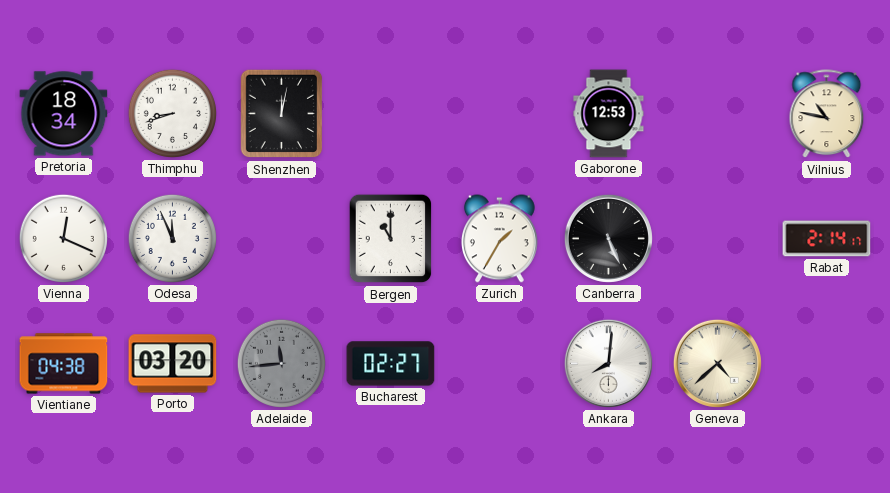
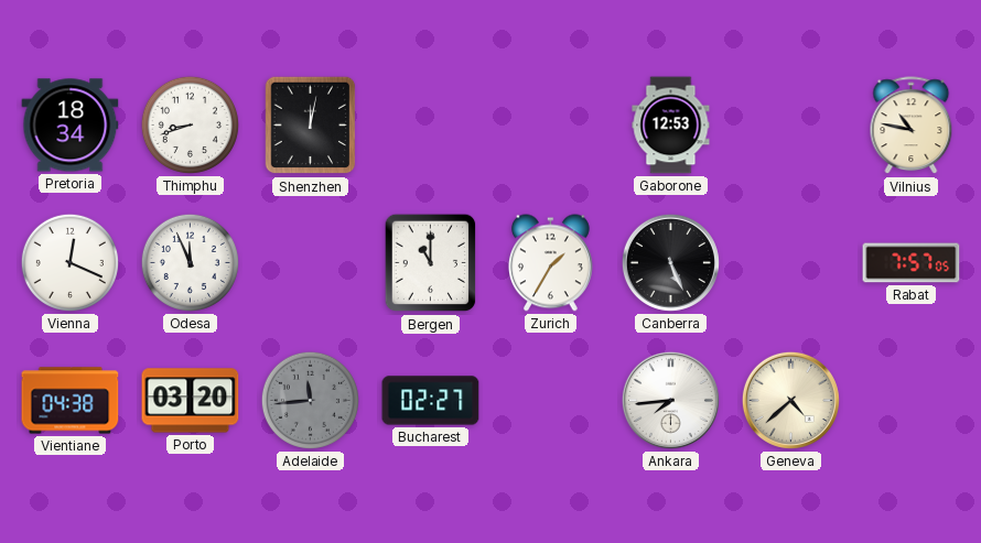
Rabat: 2:14 -> 7:57
Ankara: 8:01 -> 7:44
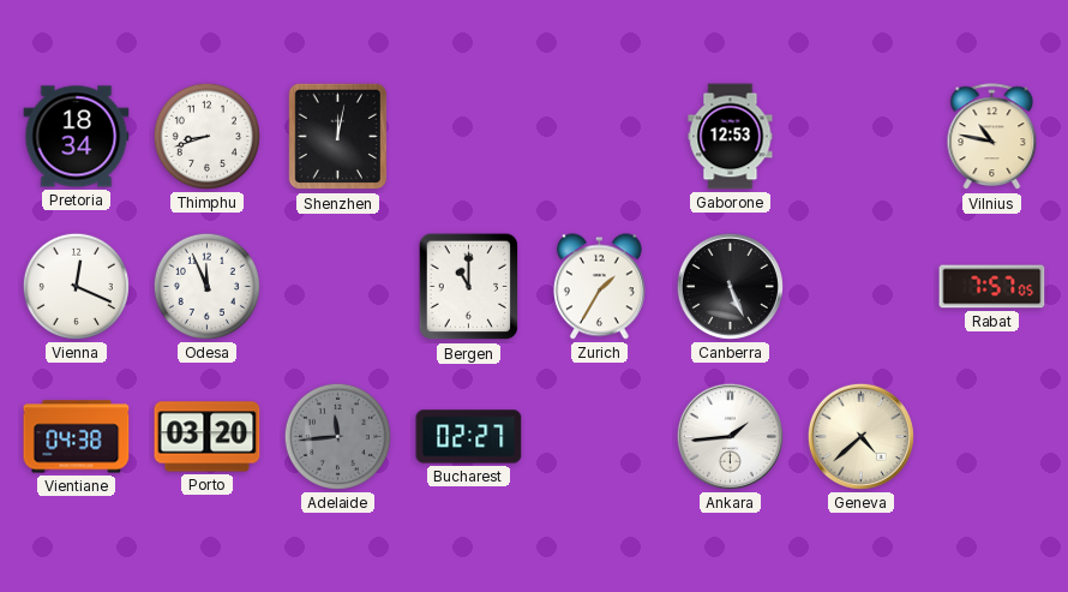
Ankara: 7:44 -> 1:44
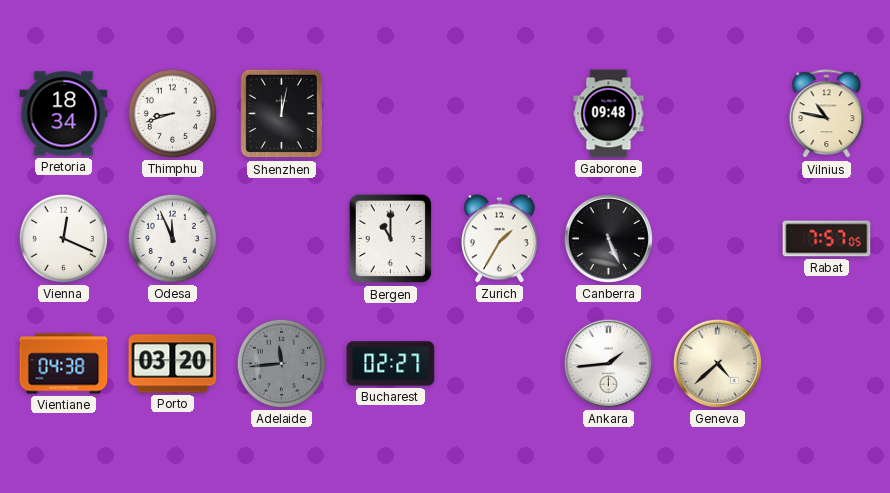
Gaborone: 12:53 -> 09:48
